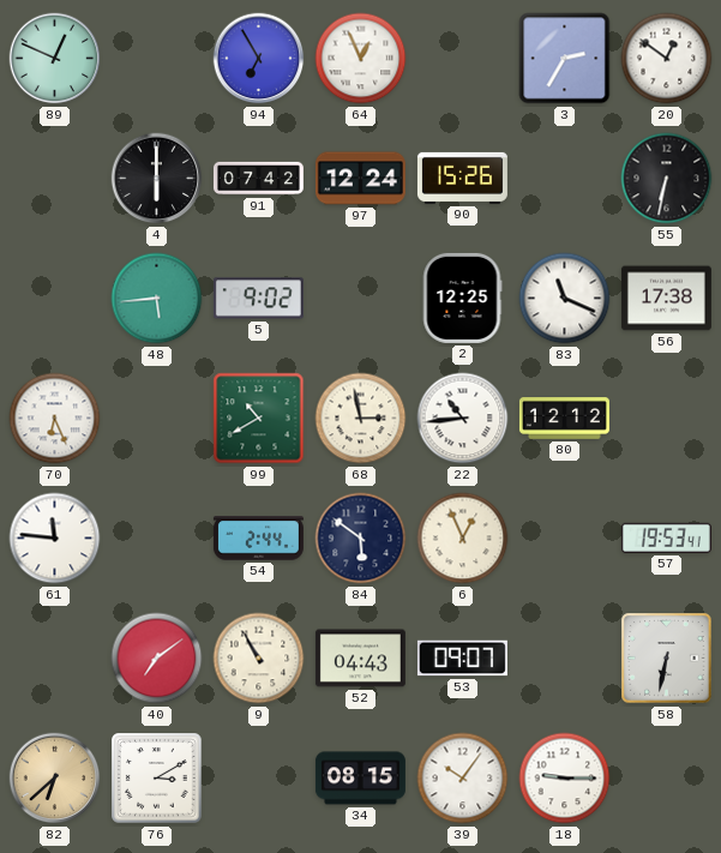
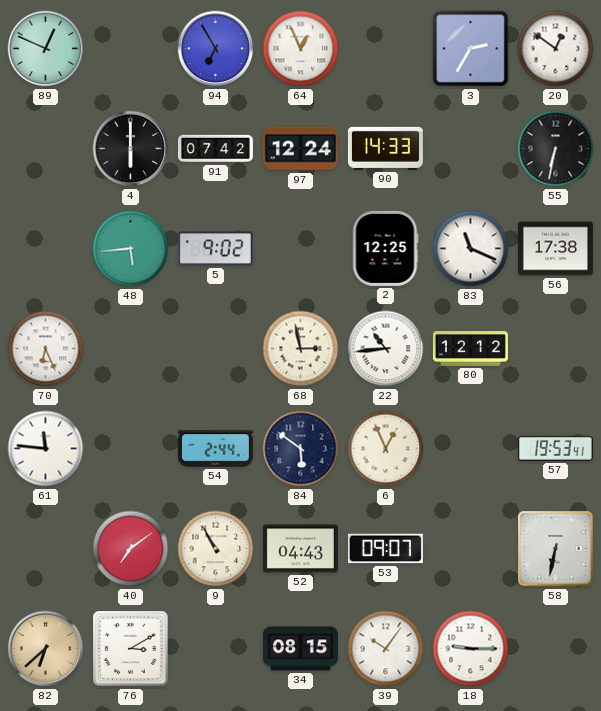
90: 15:26 -> 14:33
99: 10:40 -> none
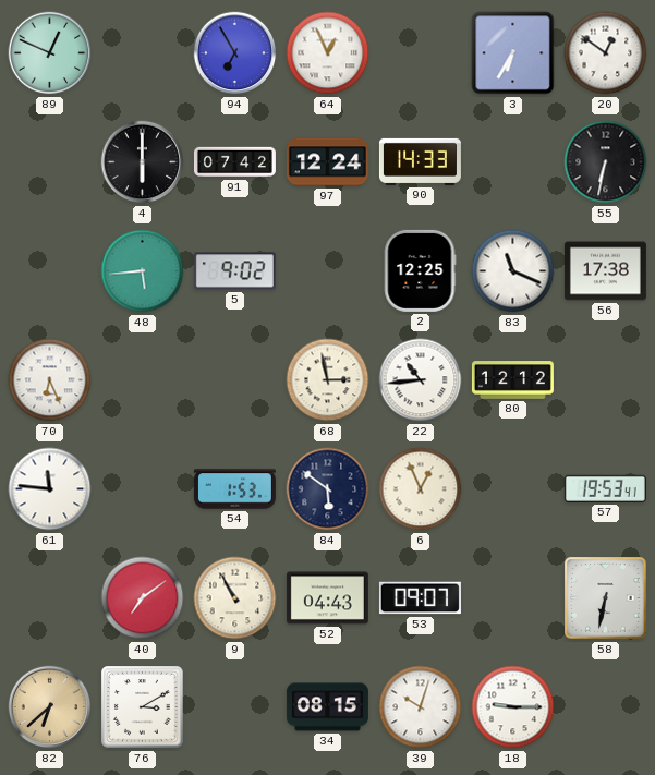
3: 2:35 -> 6:35
54: 2:44 -> 1:53
39: 10:06 -> 10:03
